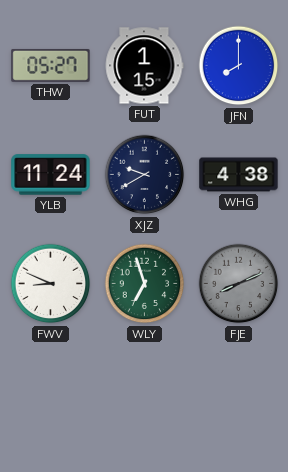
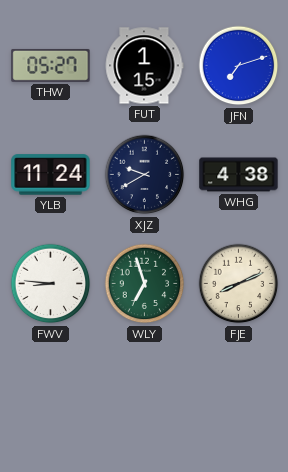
JFN: 8:00 -> 7:12
FWV: 8:49 -> 8:46
FJE dial: grey -> cream
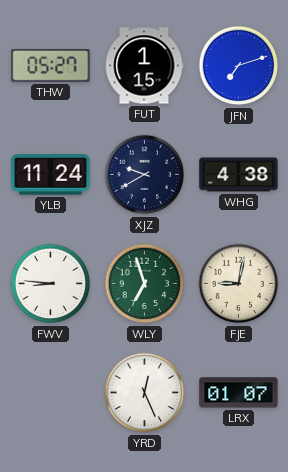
FJE: 8:11 -> 9:02
YRD: none -> 12:26
LRX: none -> 01:07
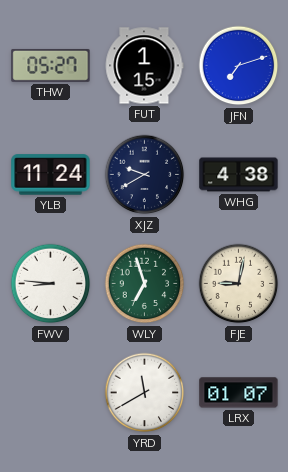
YRD: 12:26 -> 11:40
